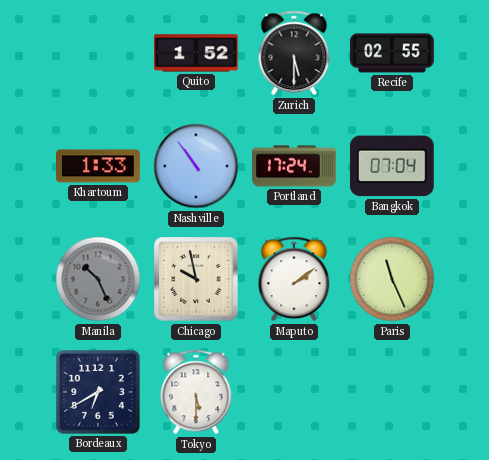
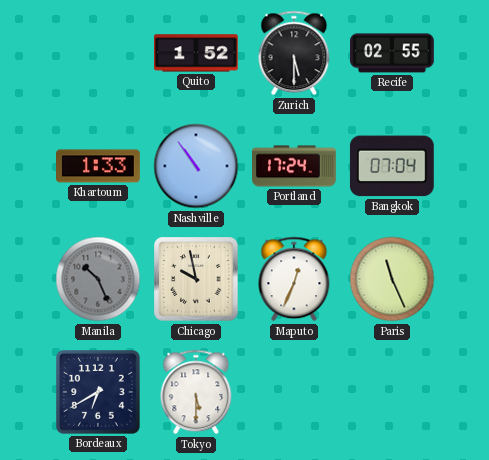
Maputo: 2:09 -> 12:34
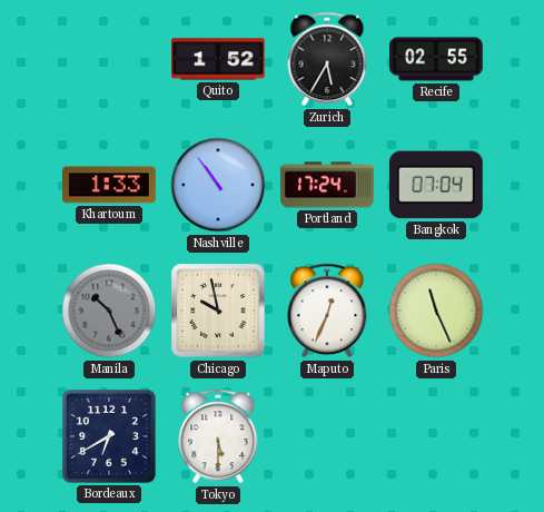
Zurich: 5:30 -> 5:35
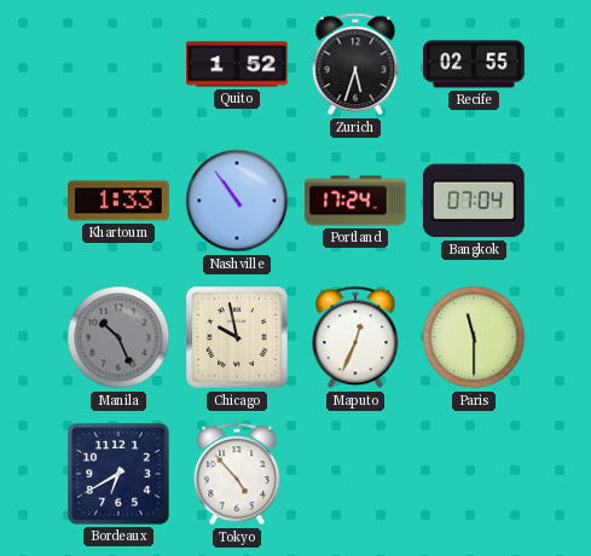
Zurich: 5:35 -> 5:33
Paris: 11:26 -> 11:30
Tokyo: 5:30 -> 4:53
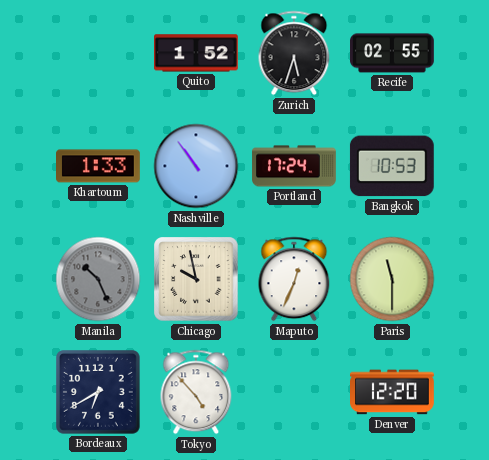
Bangkok: 07:04 -> 10:53
Denver: none -> 12:20
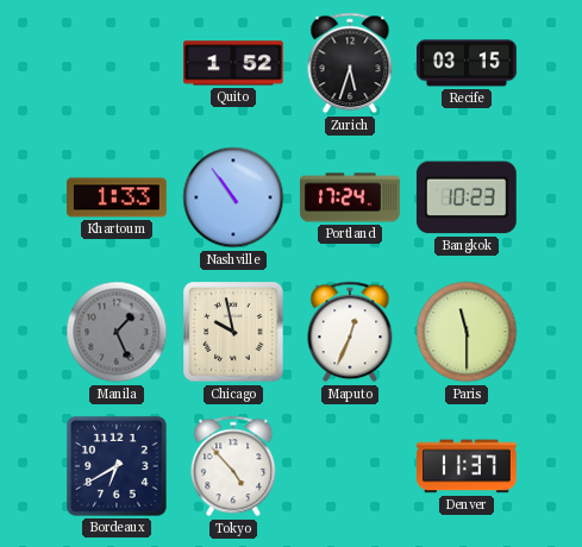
Recife: 02:55 -> 03:15
Bangkok: 10:53 -> 10:23
Manila: 10:26 -> 1:26
Denver: 12:20 -> 11:37
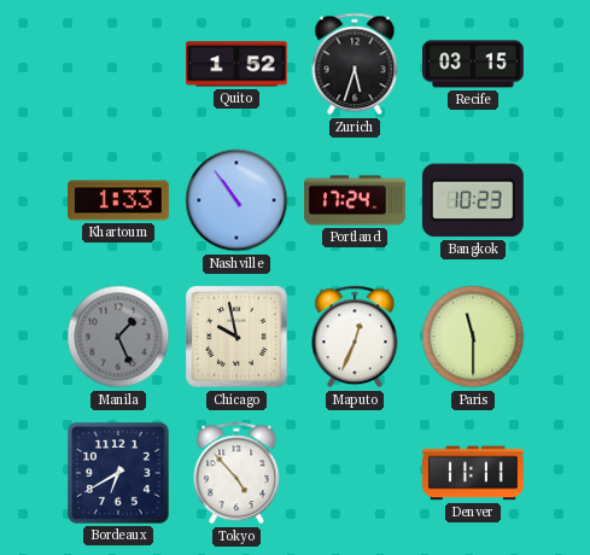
Denver: 11:37 -> 11:11
